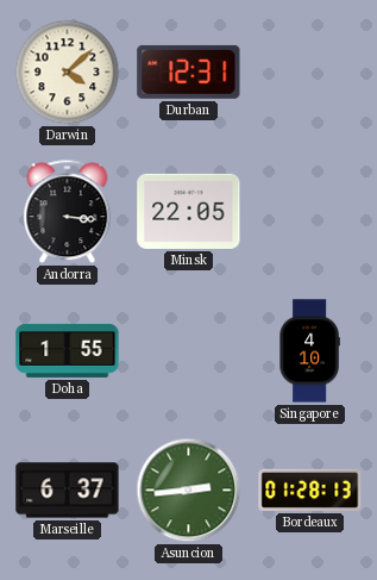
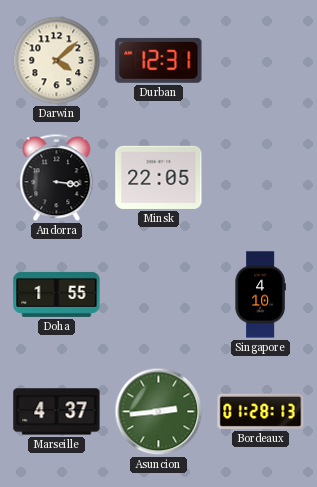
Marseille: 6:37 -> 4:37
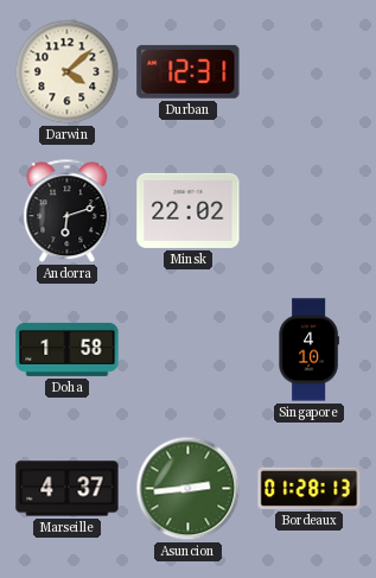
Andorra: 3:16 -> 6:12
Minsk: 22:05 -> 22:02
Doha: 1:55 -> 1:58
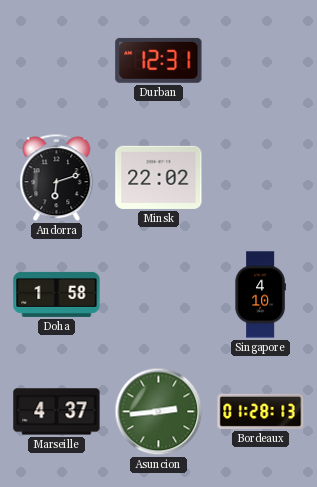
Darwin: 4:08 -> none
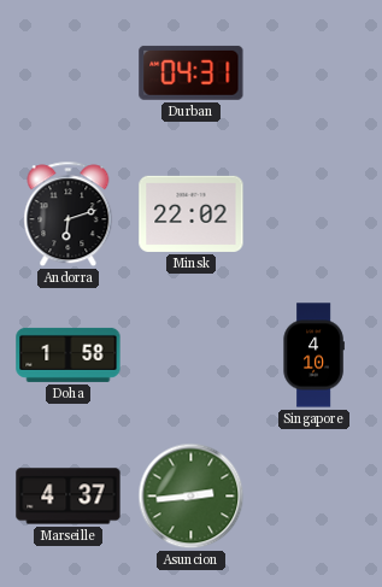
Durban: 12:31 -> 04:31
Bordeaux: 01:28 -> none
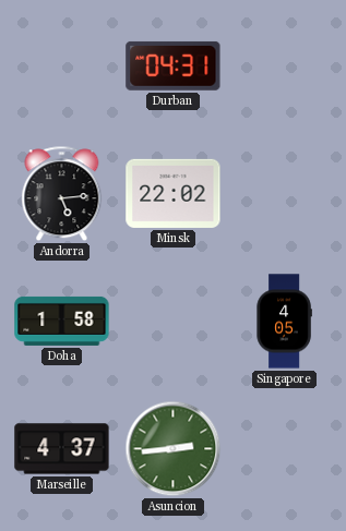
Andorra: 6:12 -> 5:14
Singapore: 4:10 -> 4:05
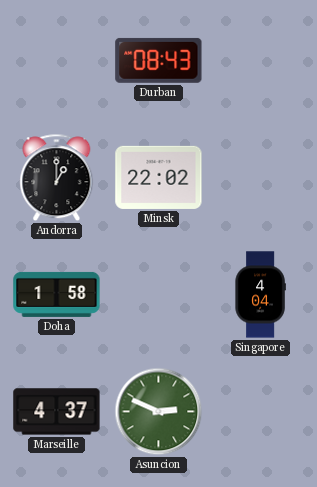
Durban: 04:31 -> 08:43
Andorra: 5:14 -> 1:00
Singapore: 4:05 -> 4:04
Asuncion: 2:44 -> 2:49
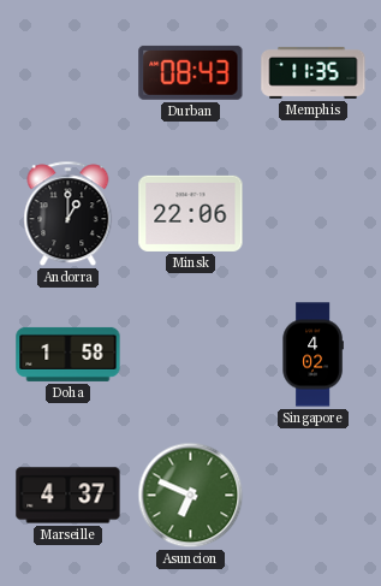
Memphis: none -> 11:35
Minsk: 22:02 -> 22:06
Singapore: 4:04 -> 4:02
Asuncion: 2:49 -> 6:49
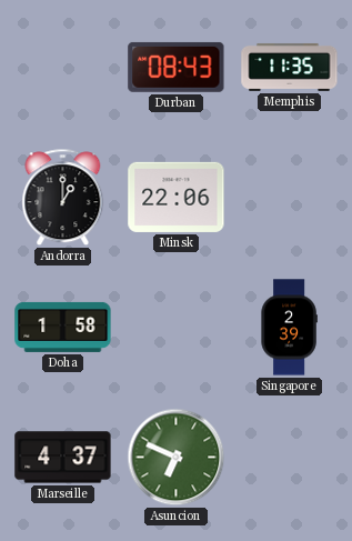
Singapore: 4:02 -> 2:39
